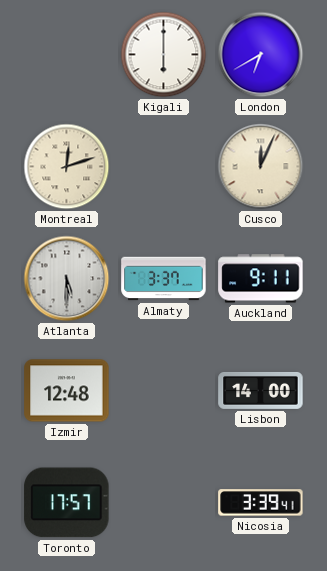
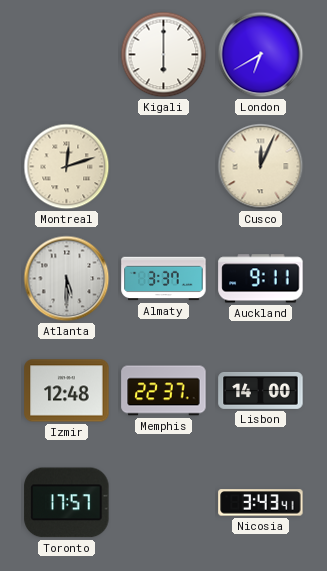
Memphis: none -> 22:37
Nicosia: 3:39 -> 3:43
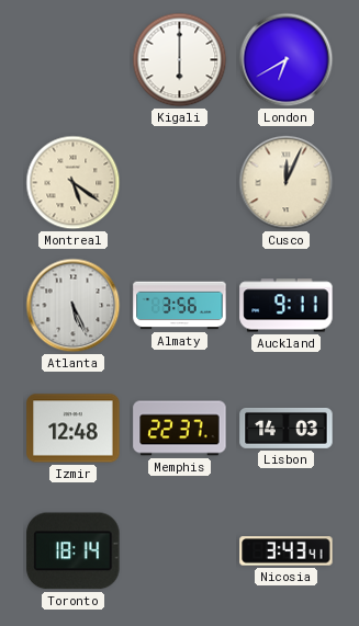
Montreal: 12:12 -> 5:21
Atlanta: 5:30 -> 5:26
Almaty: 3:37 -> 3:56
Lisbon: 14:00 -> 14:03
Toronto: 17:57 -> 18:14
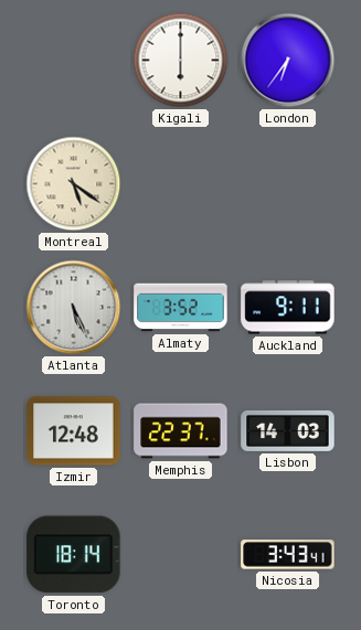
London: 6:40 -> 6:36
Cusco: 12:04 -> none
Almaty: 3:56 -> 3:52
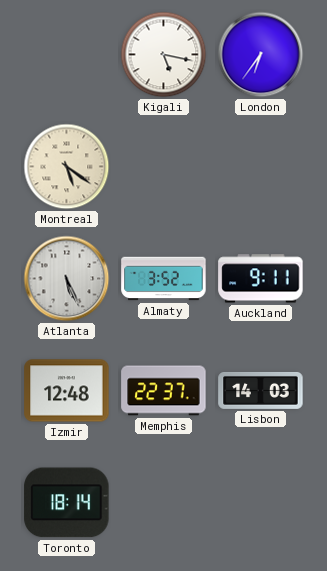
Kigali: 6:00 -> 5:17
Nicosia: 3:43 -> none
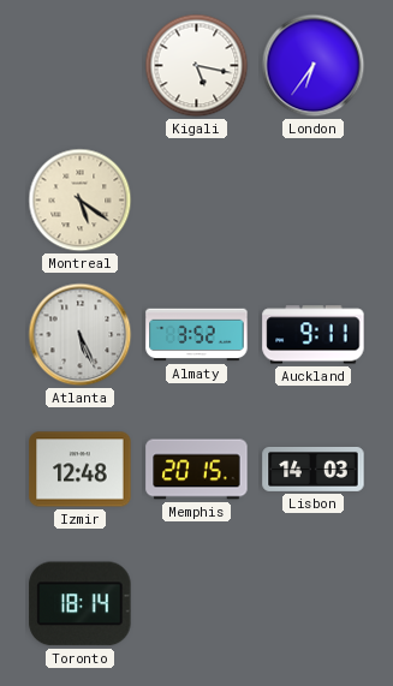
Memphis: 22:37 -> 20:15
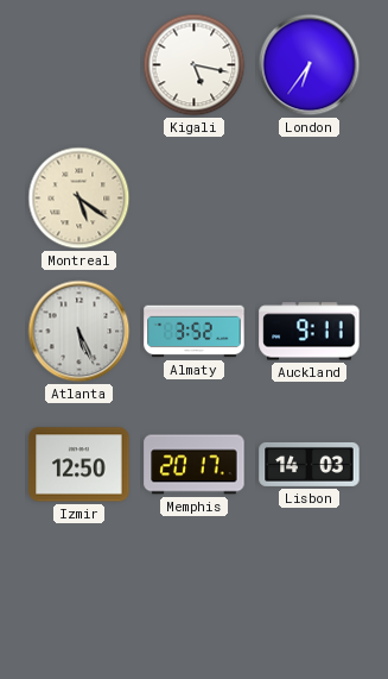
Izmir: 12:48 -> 12:50
Memphis: 20:15 -> 20:17
Toronto: 18:14 -> none
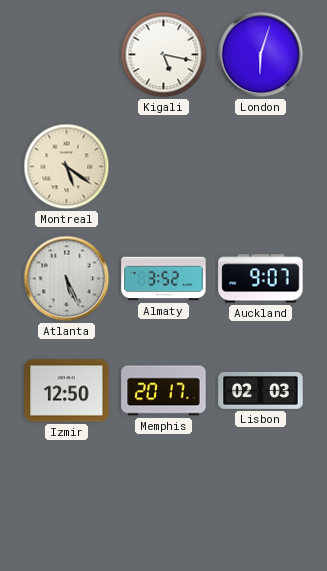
London: 6:36 -> 6:03
Auckland: 9:11 -> 9:07
Lisbon: 14:03 -> 02:03
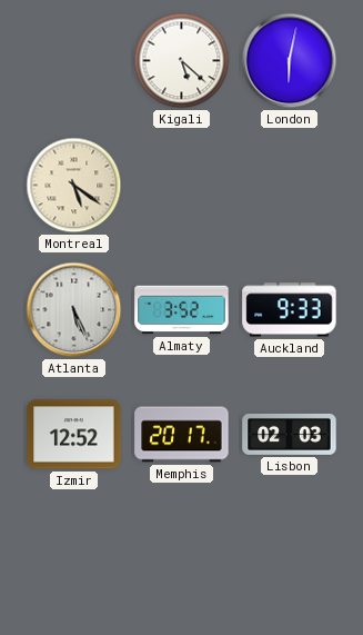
Kigali: 5:17 -> 5:22
London: 6:03 -> 6:02
Auckland: 9:07 -> 9:33
Izmir: 12:50 -> 12:52
